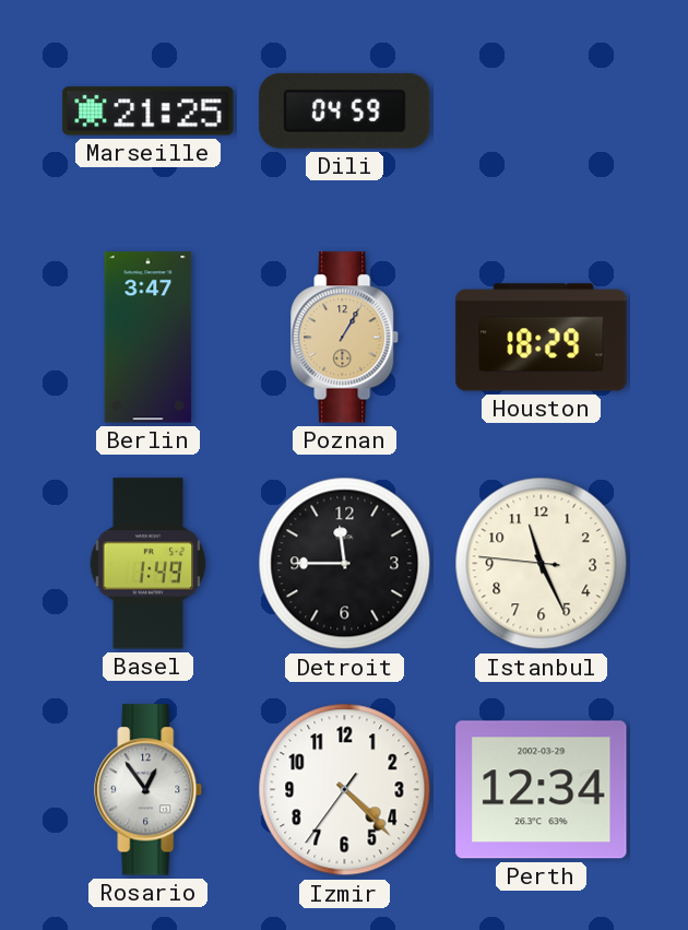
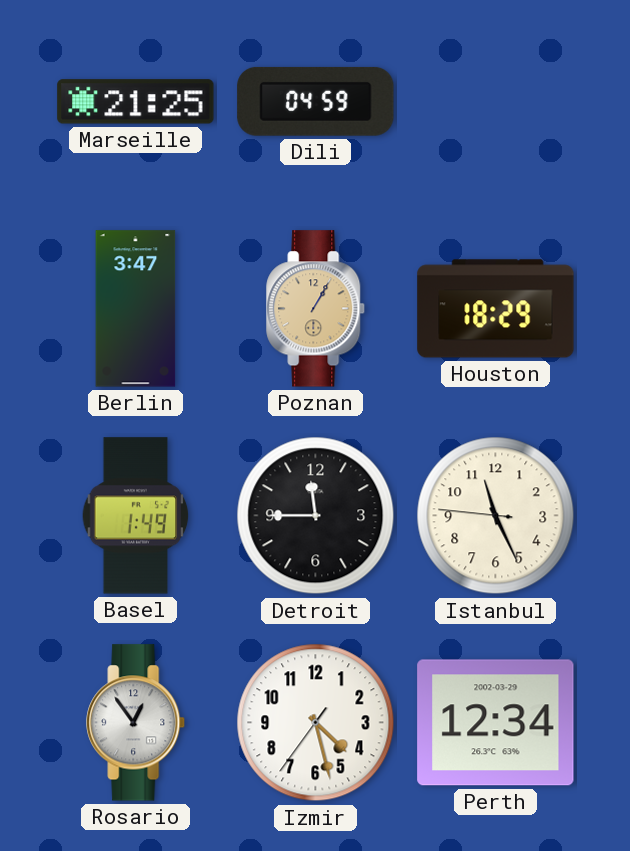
Izmir: 4:22 -> 4:27
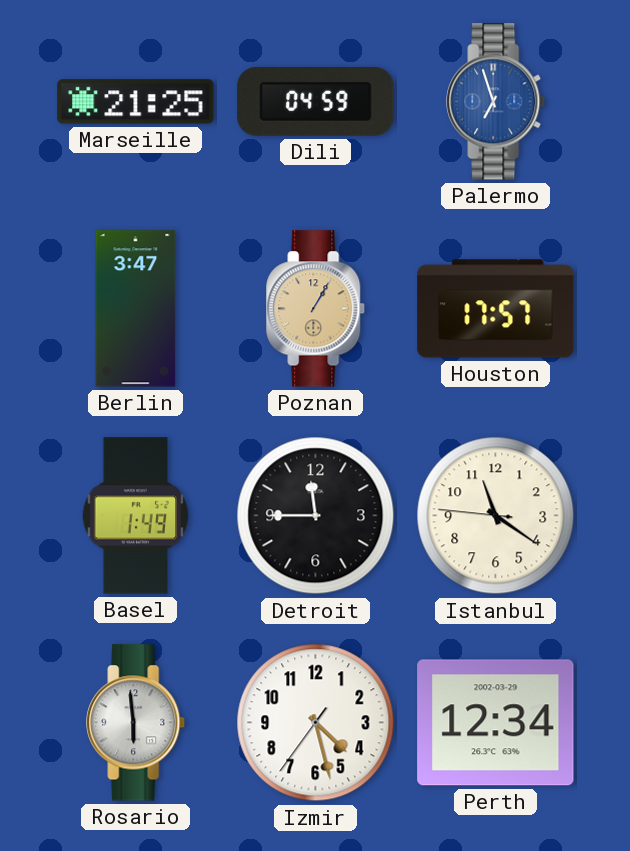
Palermo: none -> 6:57
Houston: 18:29 -> 17:57
Istanbul: 11:25 -> 11:20
Rosario: 12:54 -> 5:59
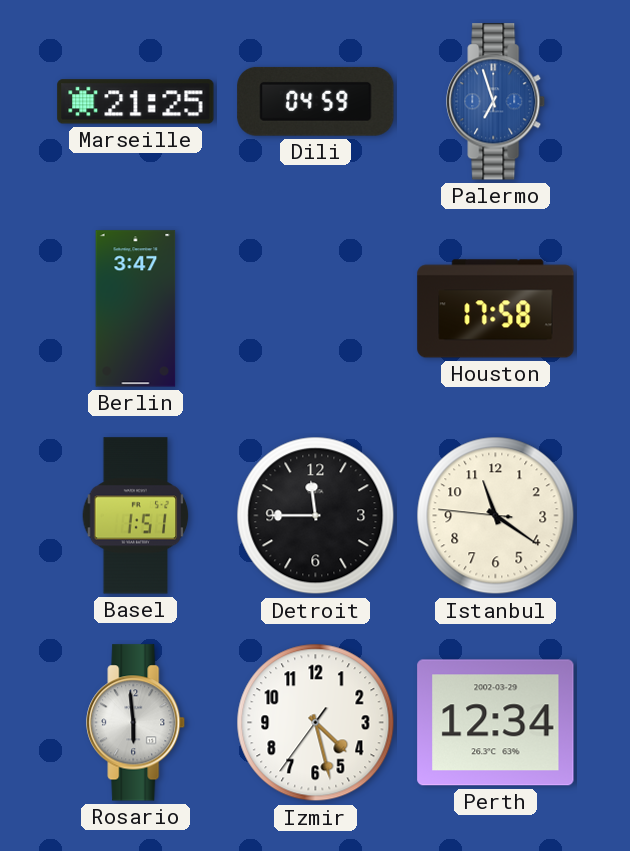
Poznan: 1:05 -> none
Houston: 17:57 -> 17:58
Basel: 1:49 -> 1:51
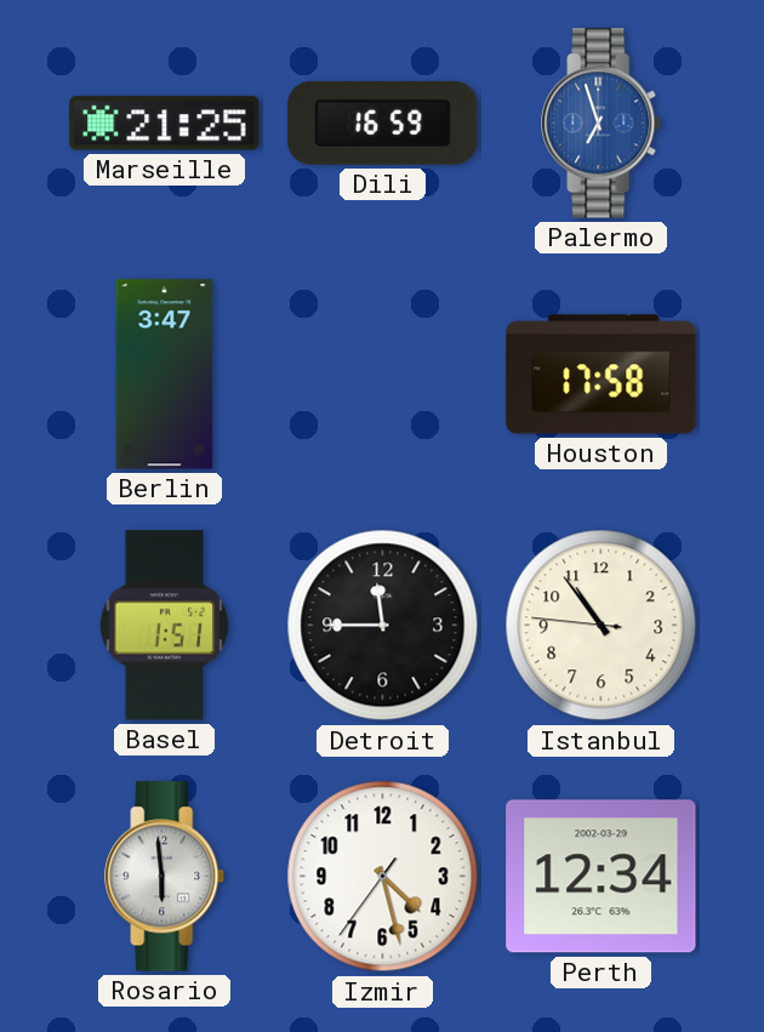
Dili: 04:59 -> 16:59
Istanbul: 11:20 -> 10:53
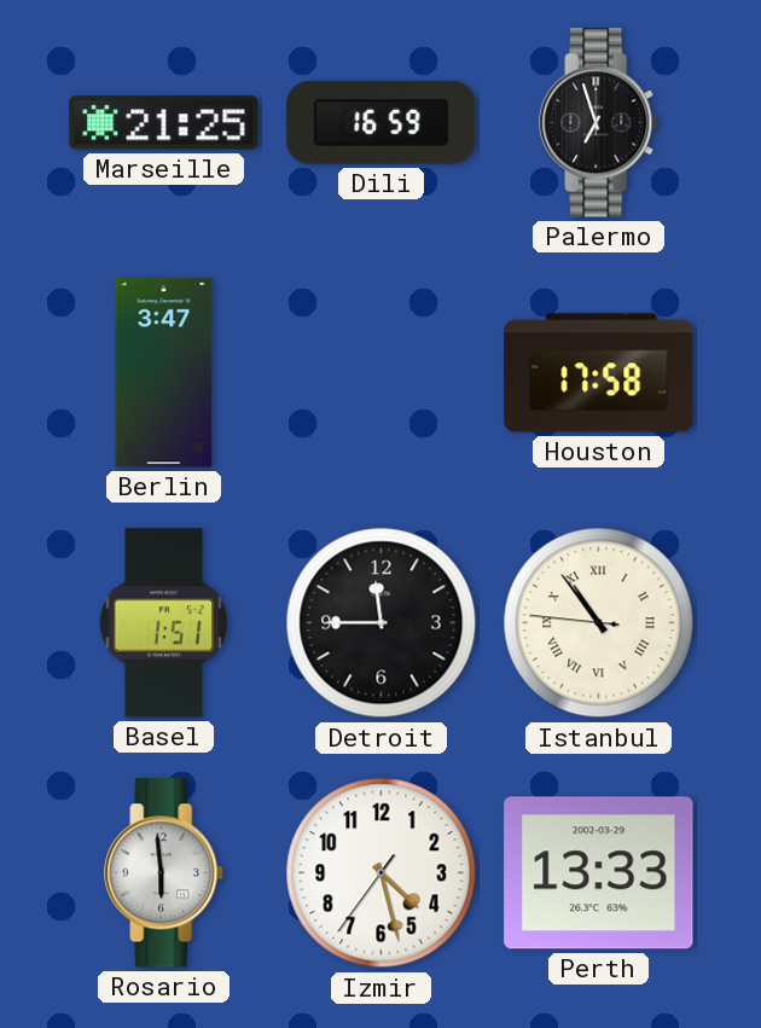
Palermo dial: blue -> black
Istanbul numerals: Arabic -> Roman
Perth: 12:34 -> 13:33
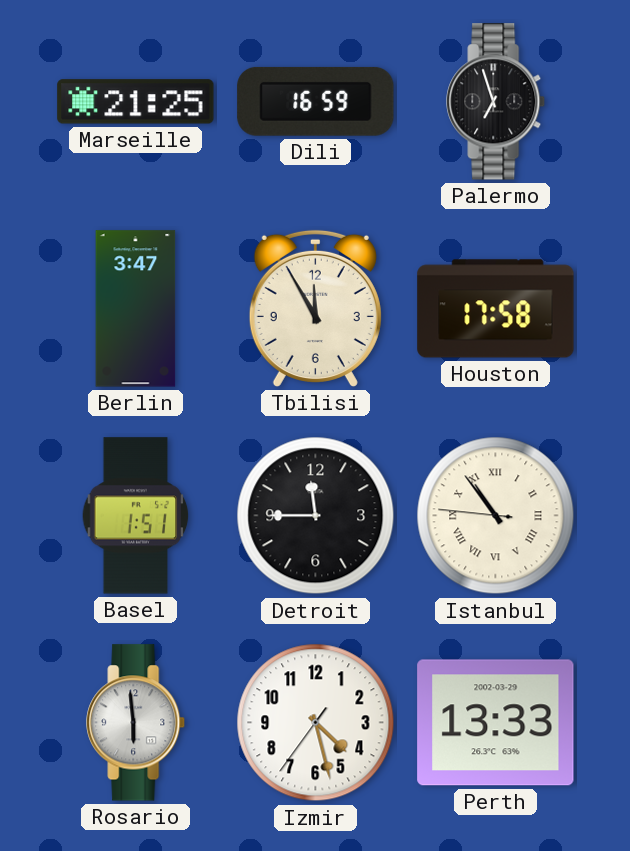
Tbilisi: none -> 11:55
